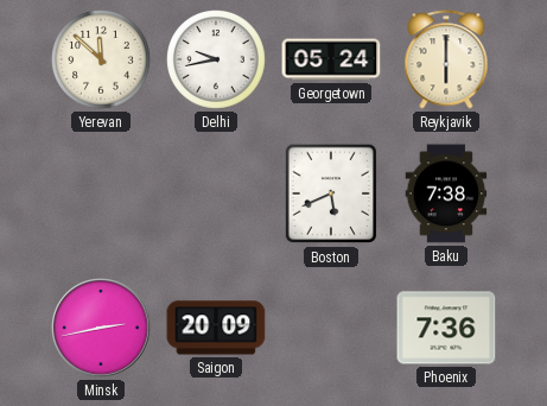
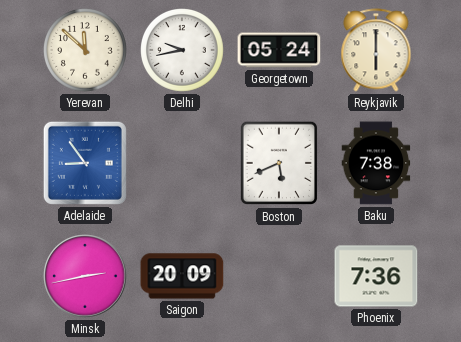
Adelaide: none -> 8:54
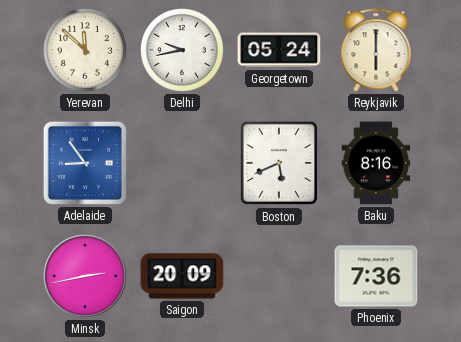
Baku: 7:38 -> 8:16
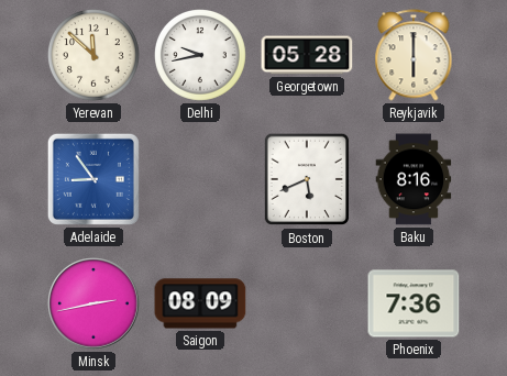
Georgetown: 05:24 -> 05:28
Saigon: 20:09 -> 08:09
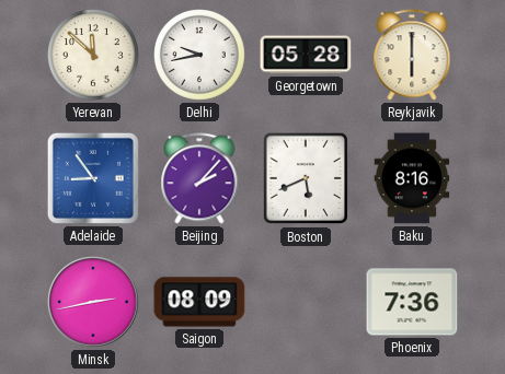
Beijing: none -> 2:07
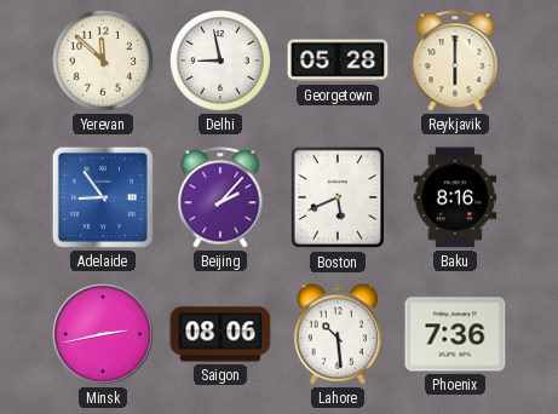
Delhi: 9:43 -> 8:58
Saigon: 08:09 -> 08:06
Lahore: none -> 10:29
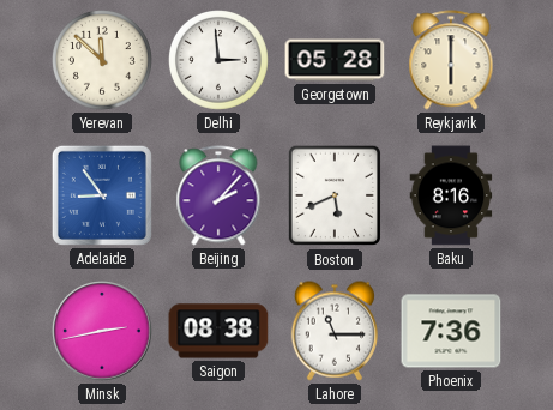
Delhi: 8:58 -> 2:59
Saigon: 08:06 -> 08:38
Lahore: 10:29 -> 11:15
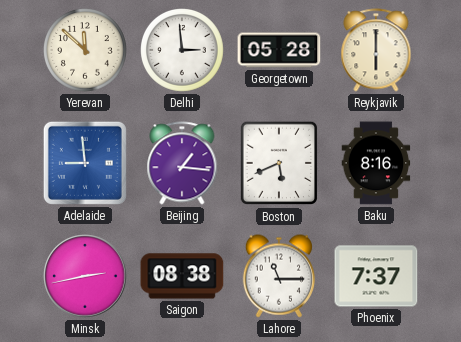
Adelaide: 8:54 -> 8:59
Beijing: 2:07 -> 1:16
Phoenix: 7:36 -> 7:37
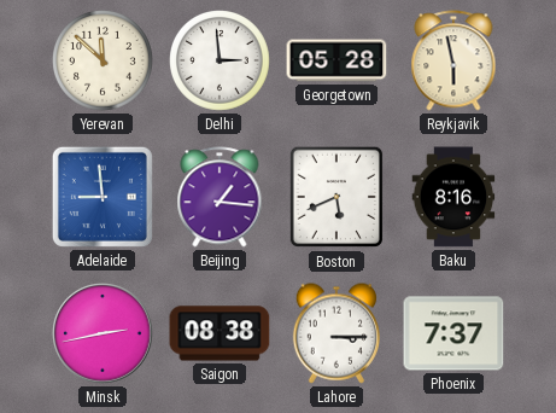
Reykjavik: 6:00 -> 5:58
Lahore: 11:15 -> 3:15
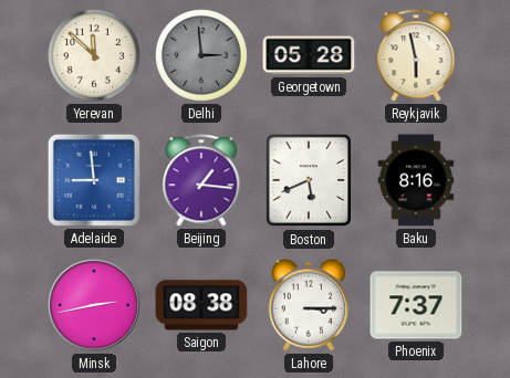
Delhi dial: white -> grey
